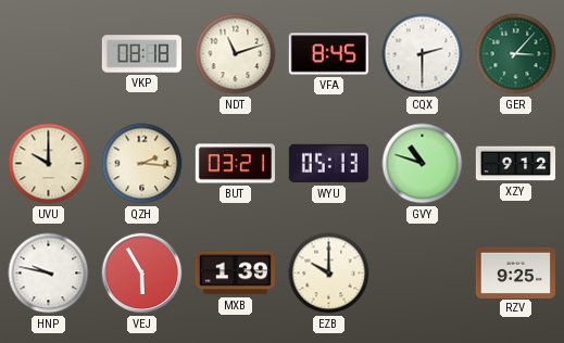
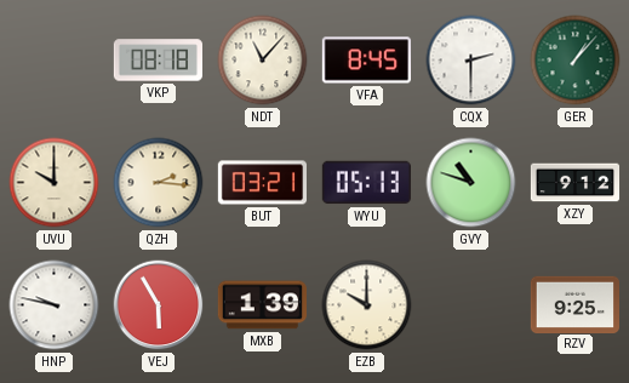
NDT: 11:12 -> 11:07
GER: 3:07 -> 1:07
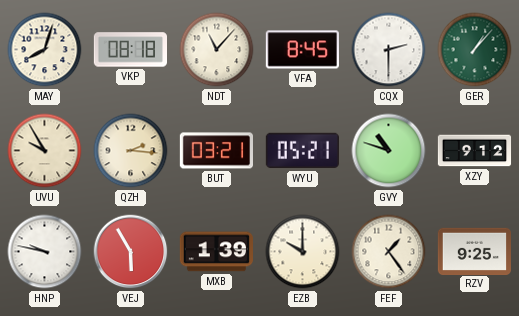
MAY: none -> 8:03
UVU: 10:00 -> 9:55
WYU: 05:13 -> 05:21
FEF: none -> 1:24
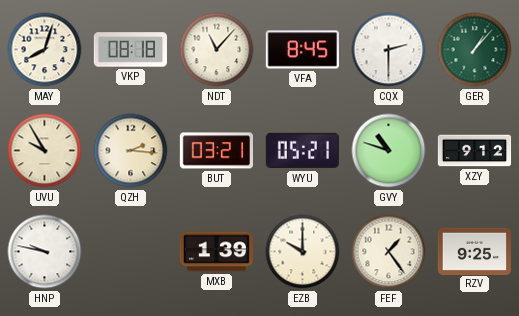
VEJ: 5:55 -> none
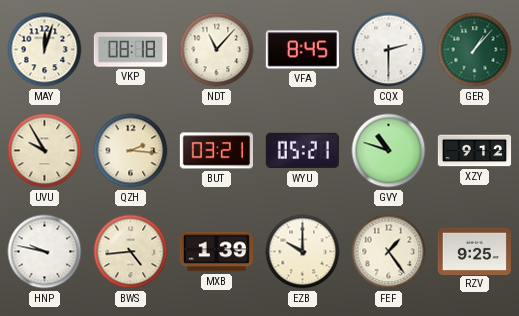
MAY: 8:03 -> 12:03
BWS: none -> 4:44
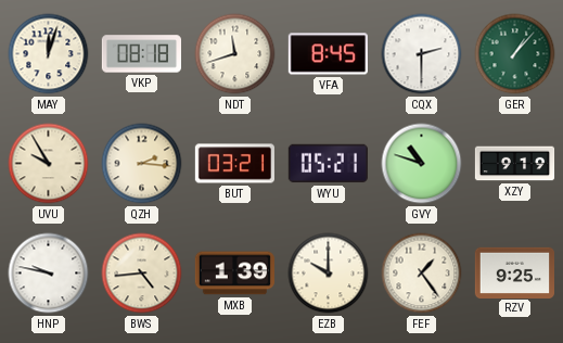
NDT: 11:07 -> 11:42
XZY: 9:12 -> 9:19
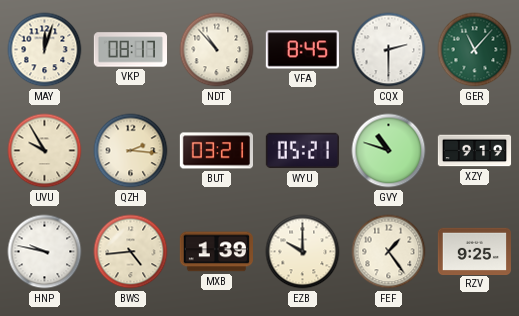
VKP: 08:18 -> 08:17
NDT: 11:42 -> 10:53
GER: 1:07 -> 11:07
